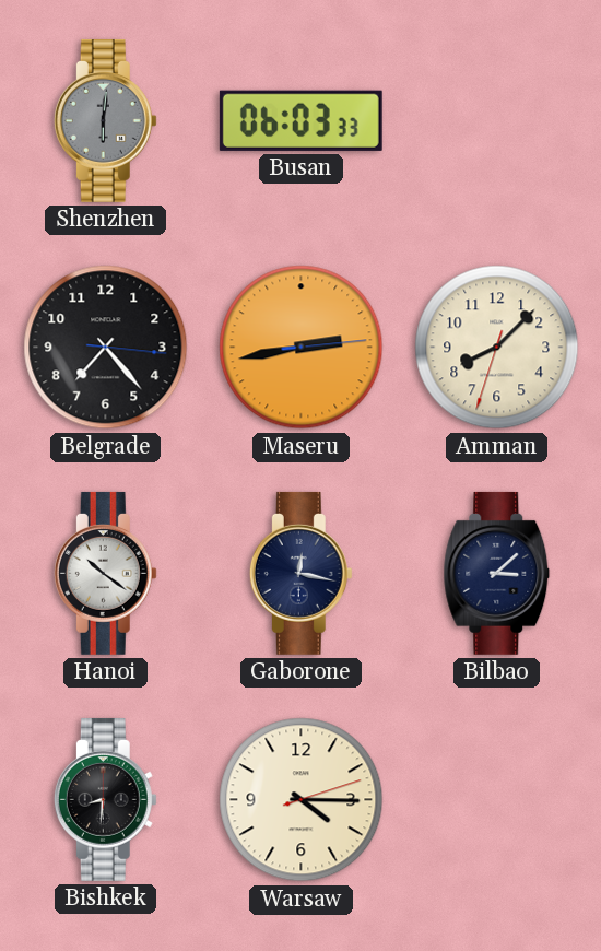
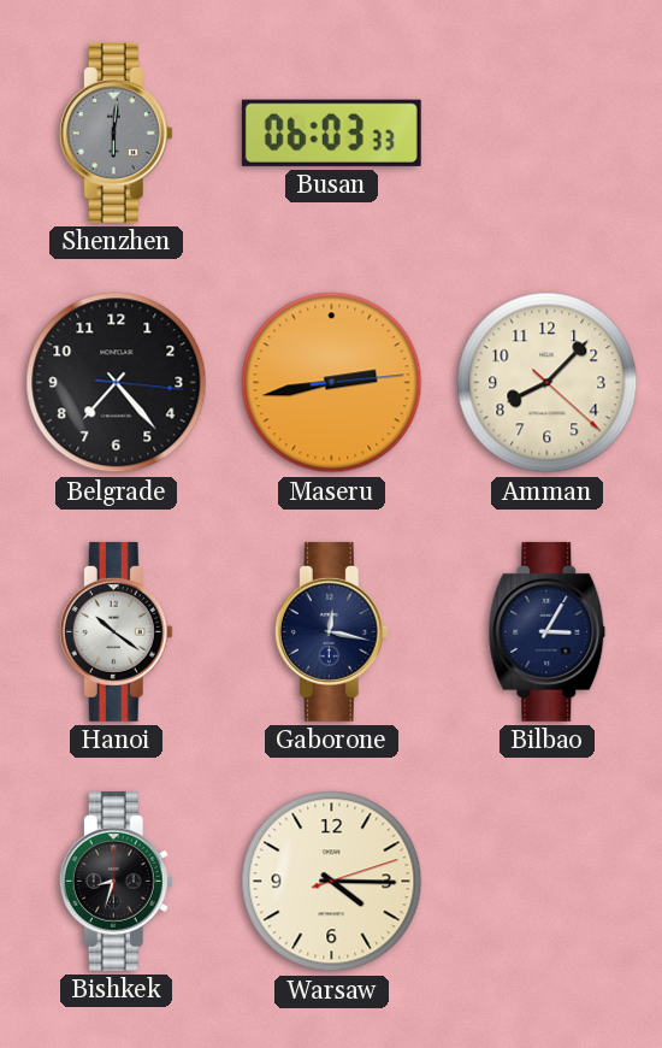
Amman: 8:07:33 -> 8:07:22
Bilbao: 3:08 -> 3:05
Bishkek: 8:31 -> 8:33
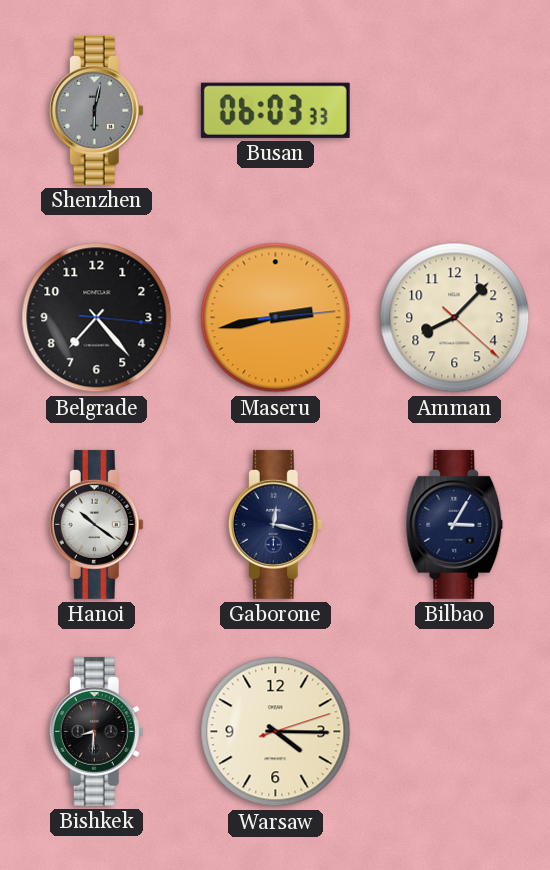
Shenzhen: 6:01 -> 6:02
Bishkek: 8:33 -> 8:31
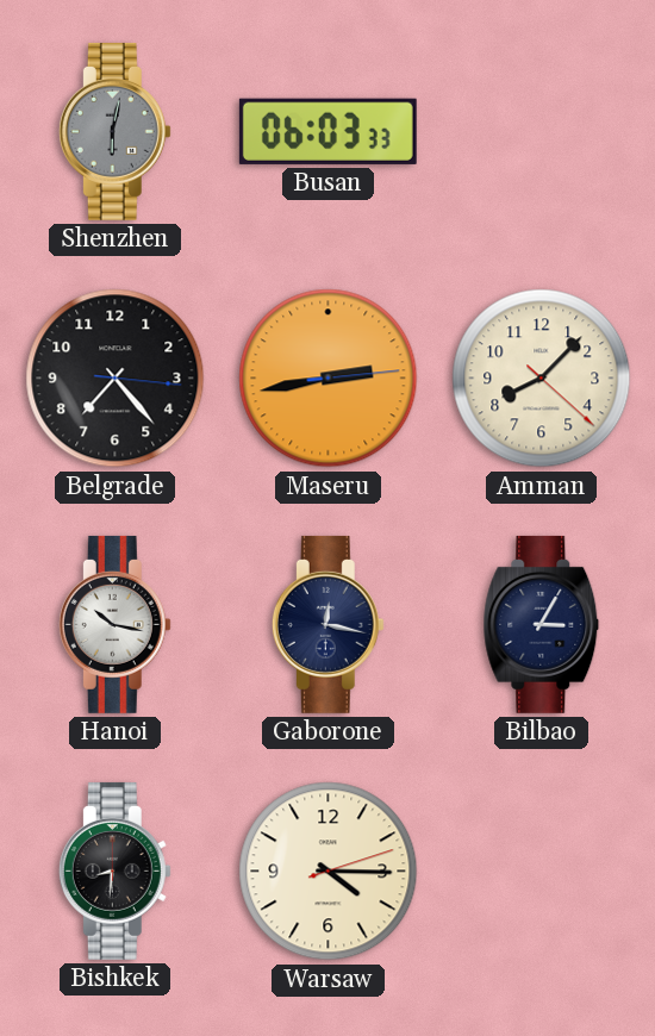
Hanoi: 10:21 -> 10:17
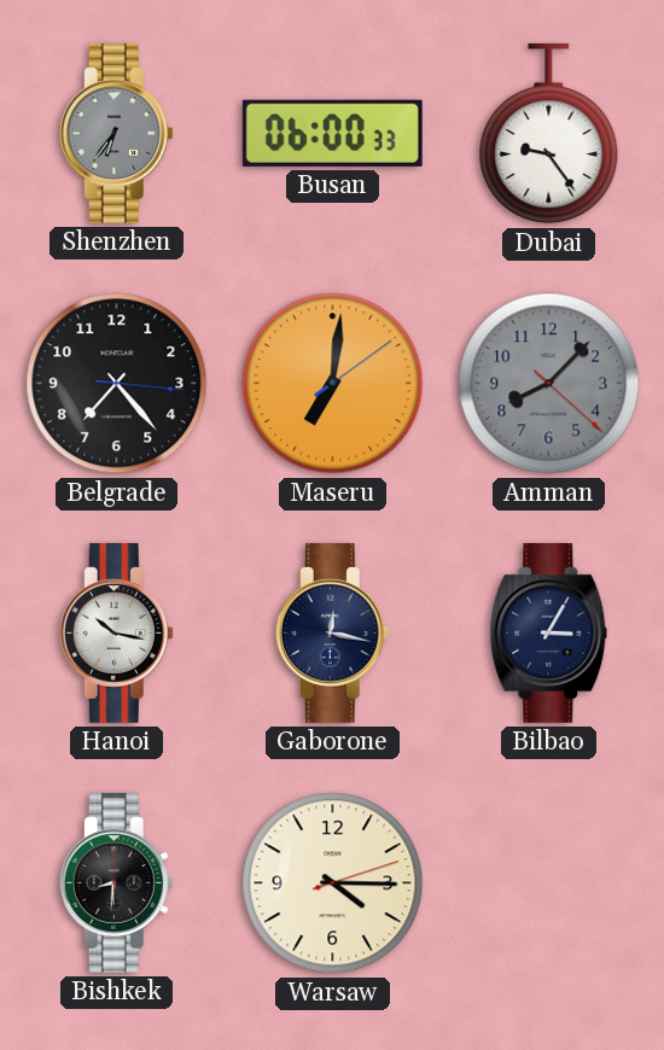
Shenzhen: 6:02 -> 6:36
Busan: 06:03 -> 06:00
Dubai: none -> 9:24
Maseru: 2:43 -> 7:01
Amman dial: cream -> grey
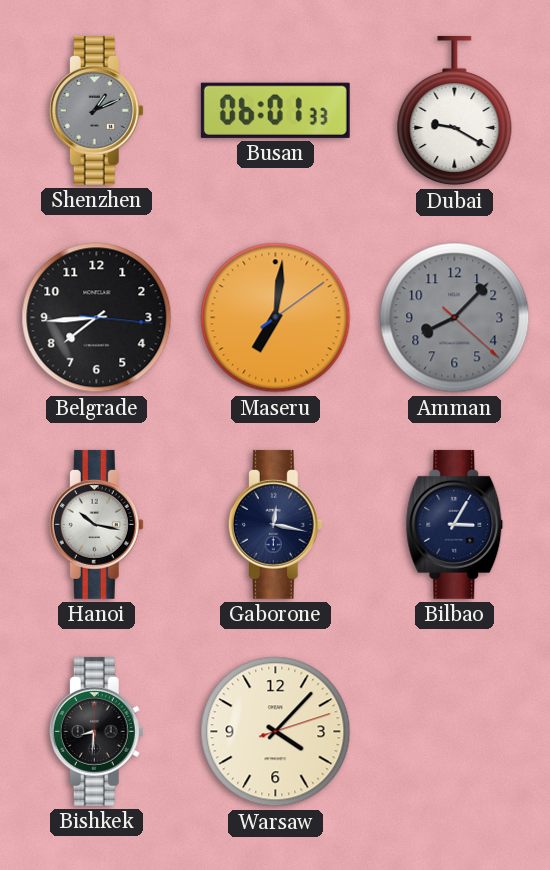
Shenzhen: 6:36 -> 1:11
Busan: 06:00 -> 06:01
Dubai: 9:24 -> 9:20
Belgrade: 7:23 -> 7:44
Warsaw: 4:15 -> 4:07
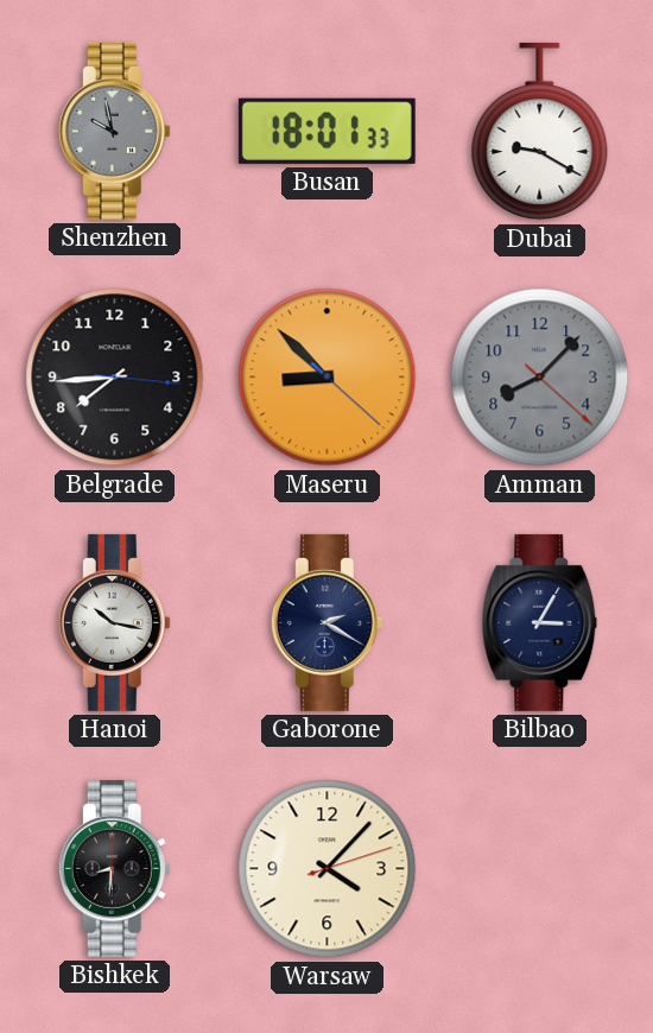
Shenzhen: 1:11 -> 9:58
Busan: 06:01 -> 18:01
Maseru: 7:01 -> 8:52
Gaborone: 12:17 -> 2:20
